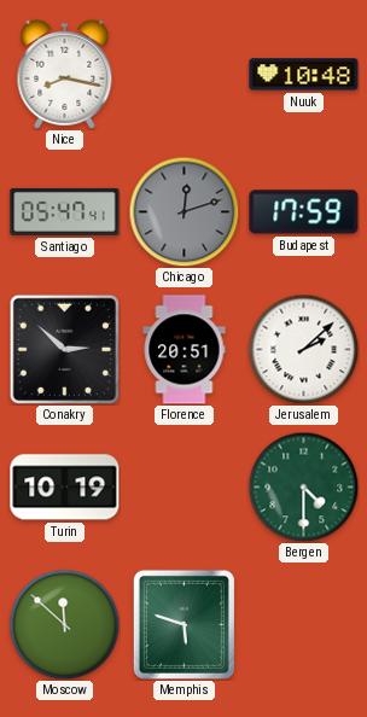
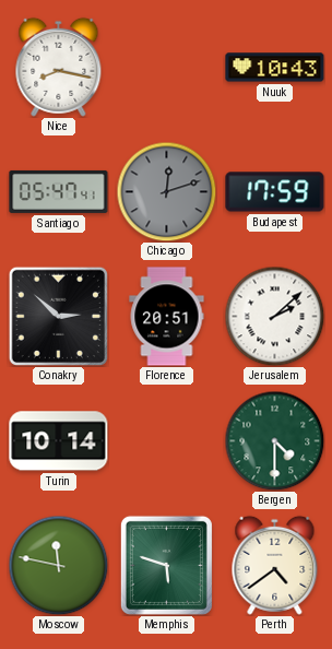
Nuuk: 10:48 -> 10:43
Turin: 10:19 -> 10:14
Moscow: 11:52 -> 11:47
Perth: none -> 4:39
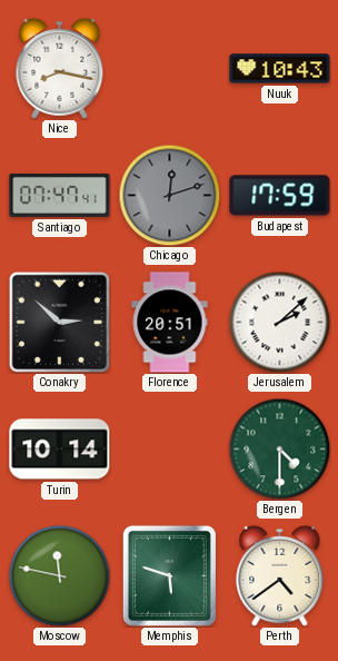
Santiago: 05:47 -> 07:47
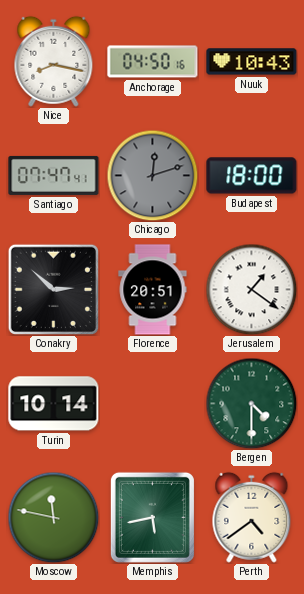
Anchorage: none -> 04:50
Budapest: 17:59 -> 18:00
Jerusalem: 2:08 -> 1:21
Memphis: 5:48 -> 5:43
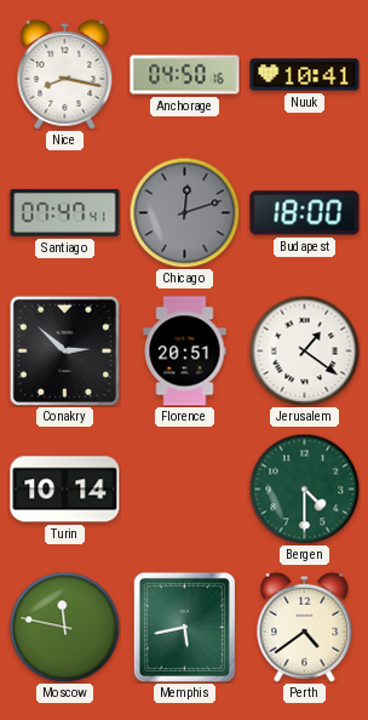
Nuuk: 10:43 -> 10:41
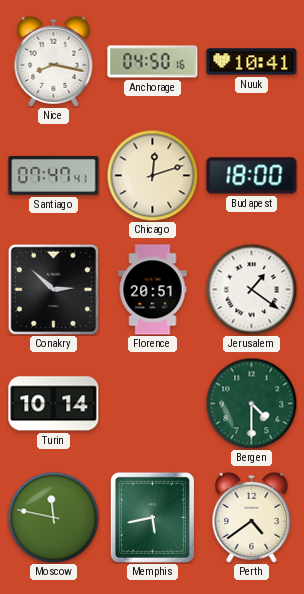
Chicago dial: grey -> cream
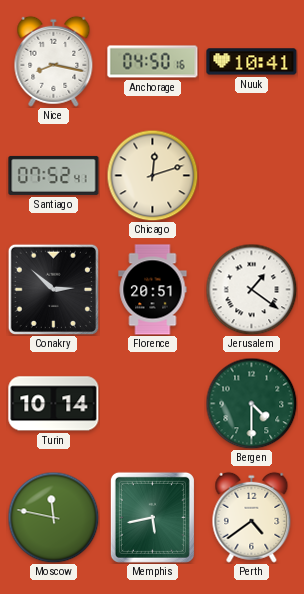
Santiago: 07:47 -> 07:52
Budapest: 18:00 -> none
